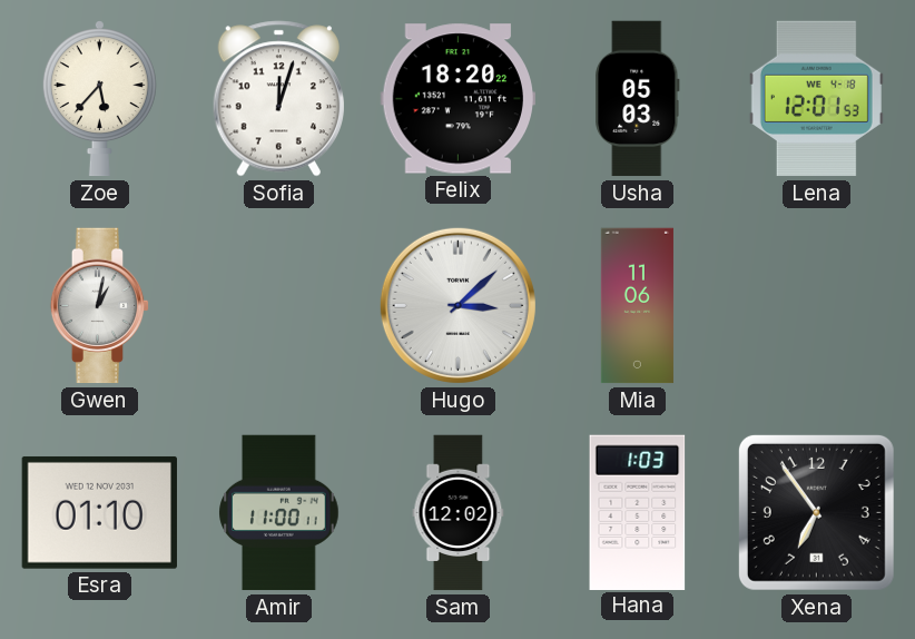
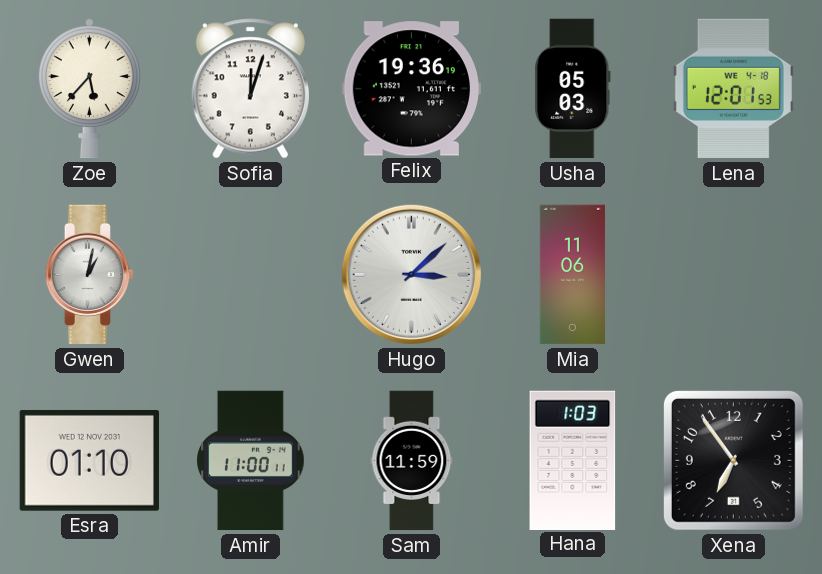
Felix: 18:20 -> 19:36
Sam: 12:02 -> 11:59
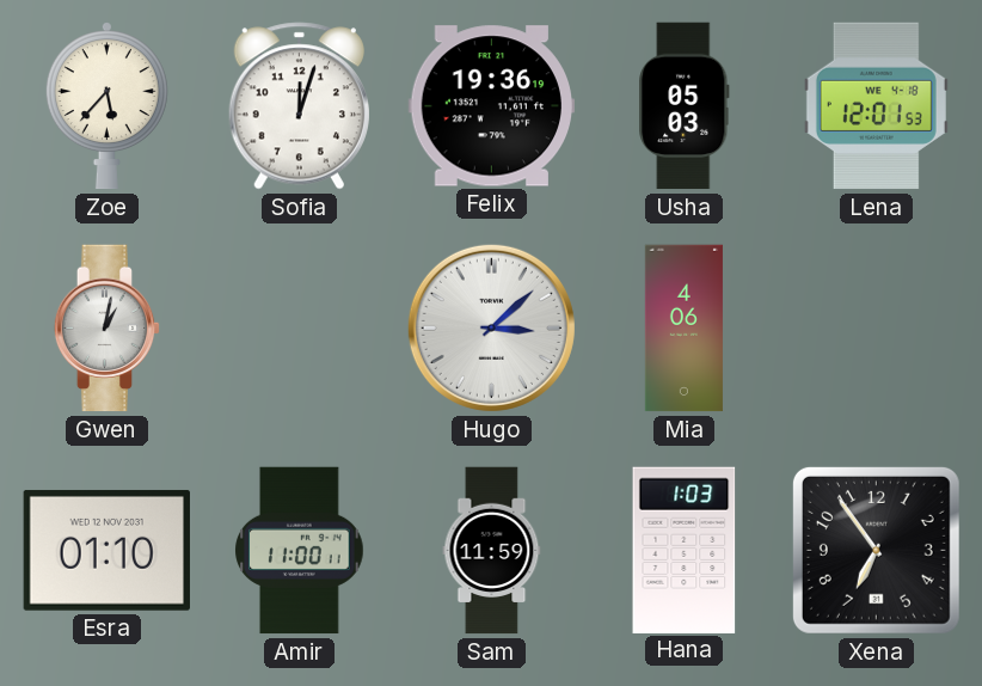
Mia: 11:06 -> 4:06
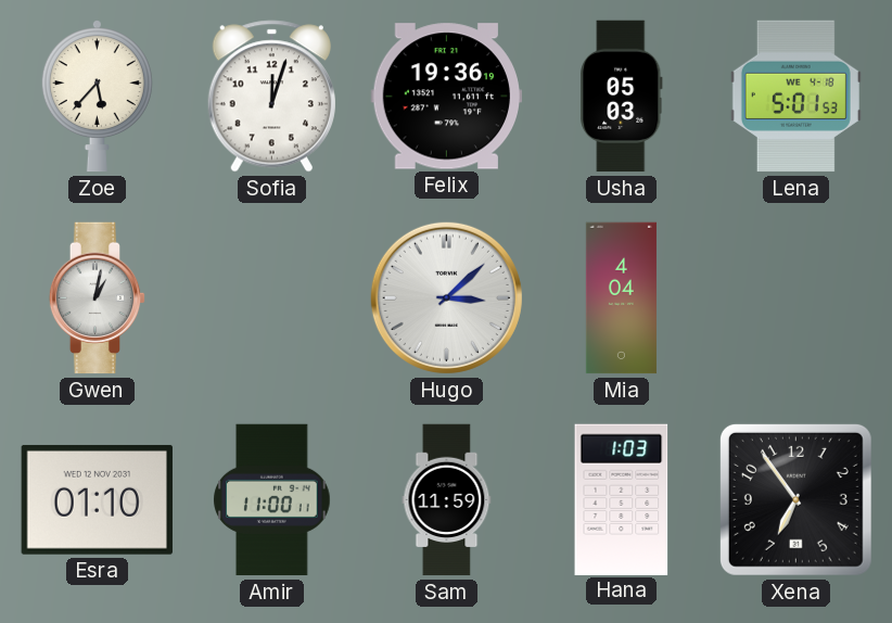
Lena: 12:01 -> 5:01
Mia: 4:06 -> 4:04
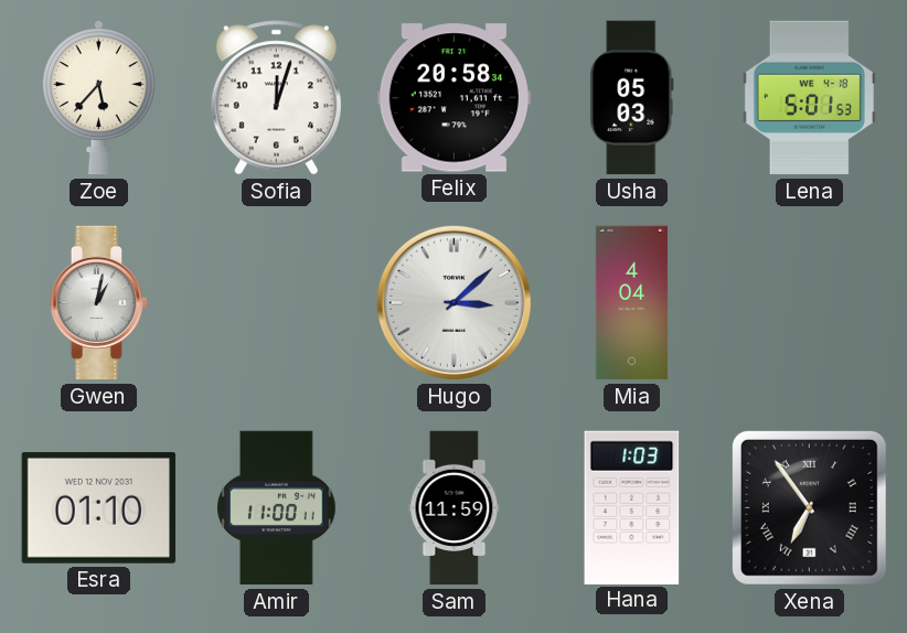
Felix: 19:36 -> 20:58
Xena numerals: Arabic -> Roman
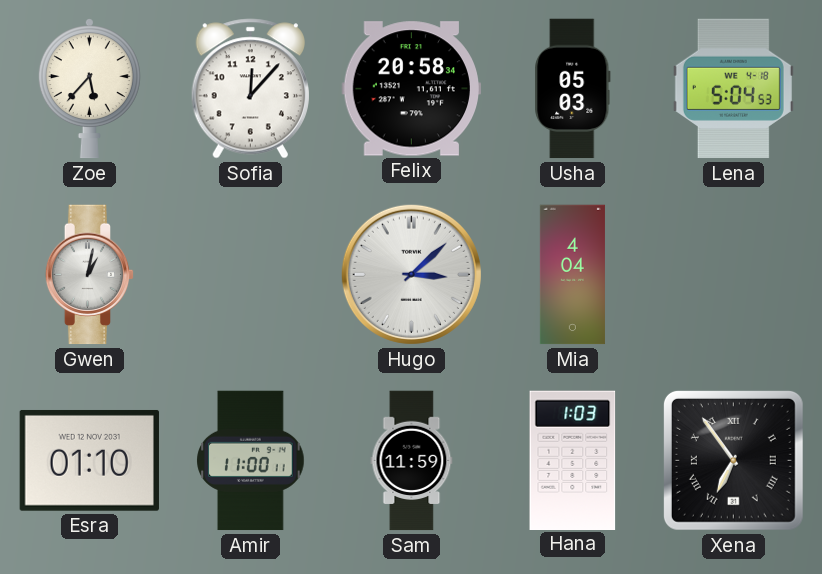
Sofia: 12:03 -> 12:07
Lena: 5:01 -> 5:04
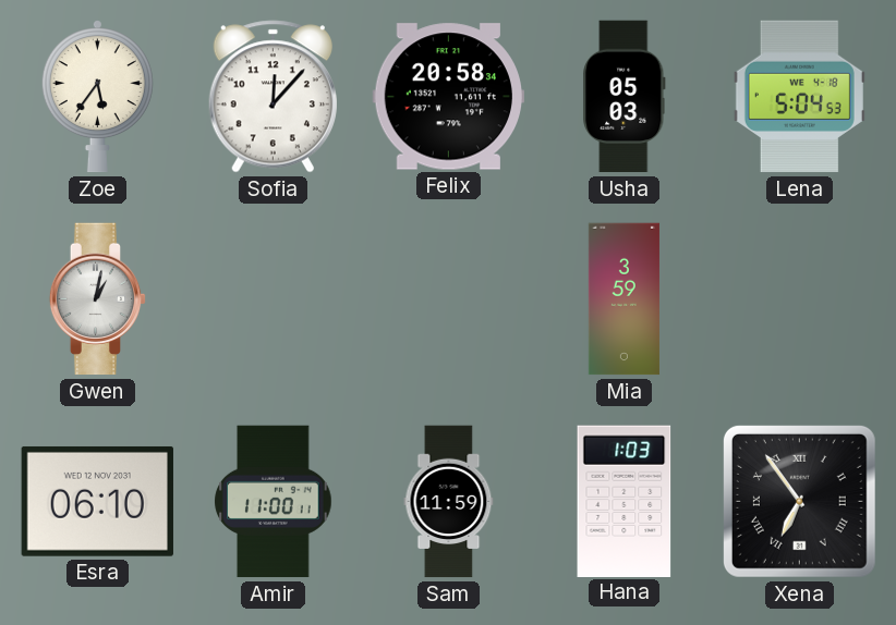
Zoe: 5:37 -> 5:36
Hugo: 3:08 -> none
Mia: 4:04 -> 3:59
Esra: 01:10 -> 06:10
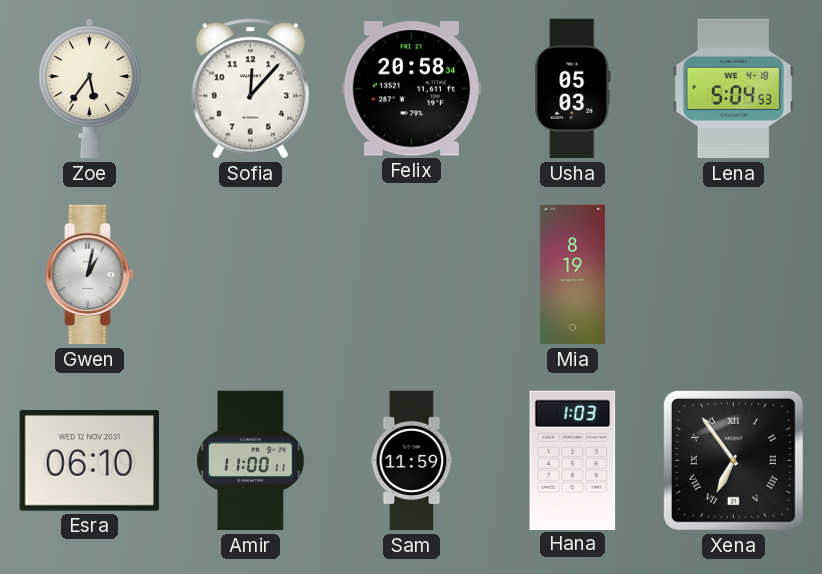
Mia: 3:59 -> 8:19
